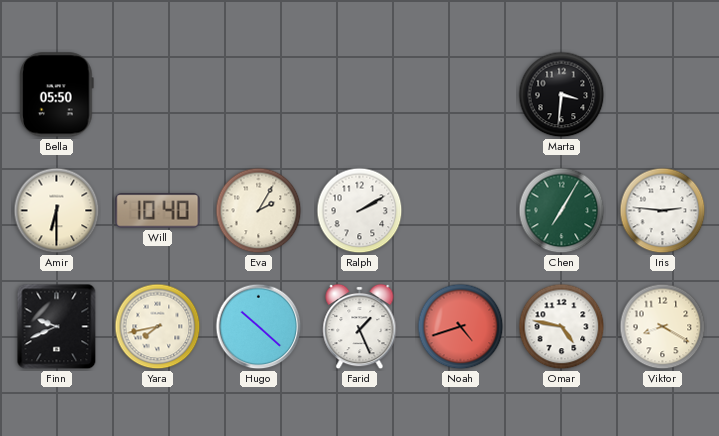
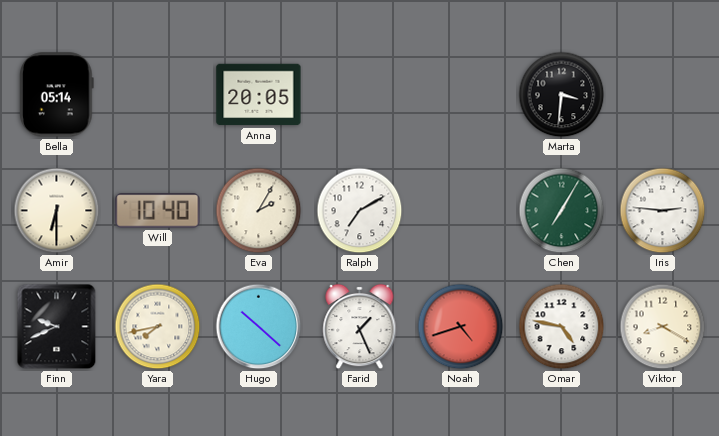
Bella: 05:50 -> 05:14
Anna: none -> 20:05
Ralph: 2:10 -> 7:10
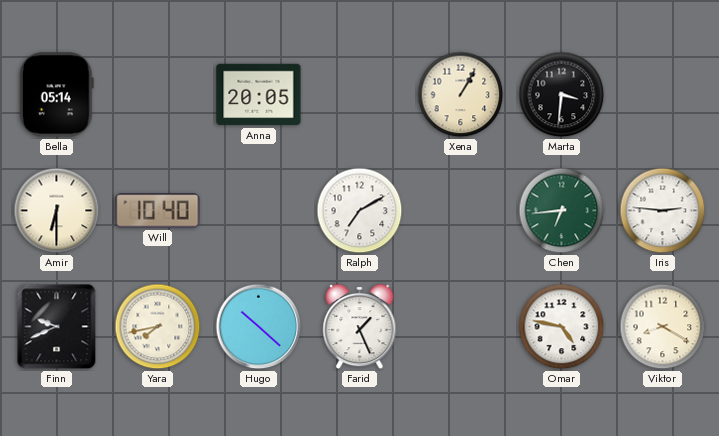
Xena: none -> 1:05
Eva: 2:05 -> none
Chen: 7:05 -> 6:44
Noah: 4:42 -> none
